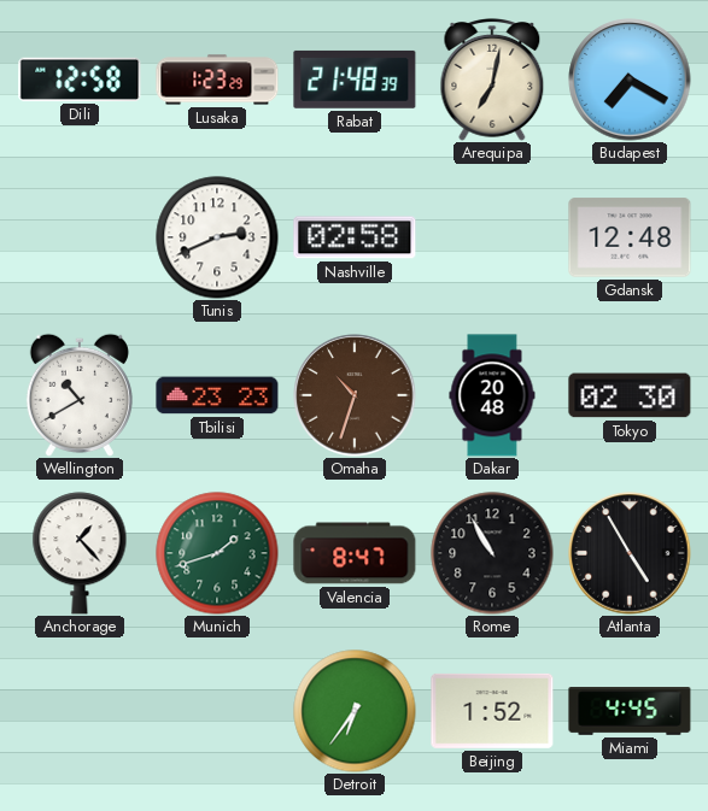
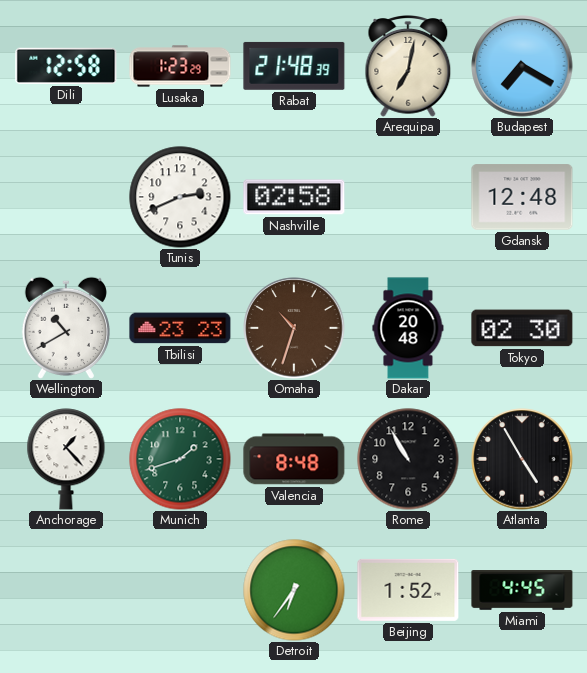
Valencia: 8:47 -> 8:48
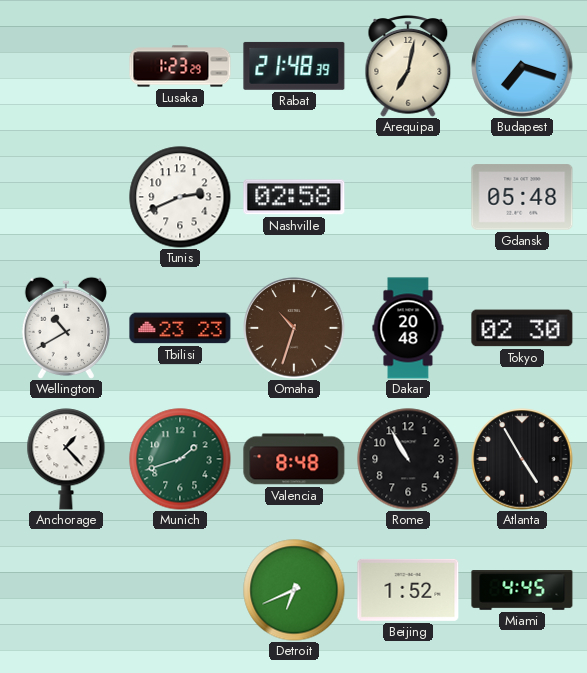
Dili: 12:58 -> none
Budapest: 7:20 -> 7:18
Gdansk: 12:48 -> 05:48
Detroit: 6:36 -> 6:41
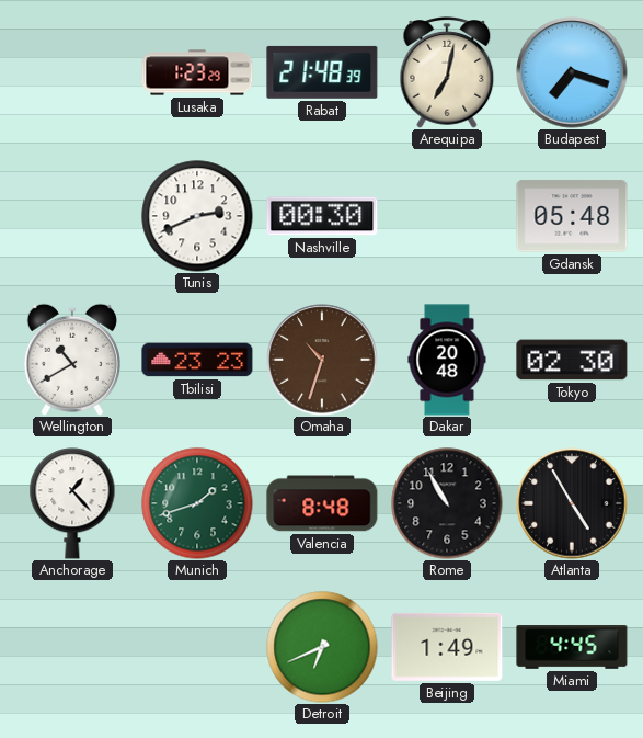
Nashville: 02:58 -> 00:30
Beijing: 1:52 -> 1:49
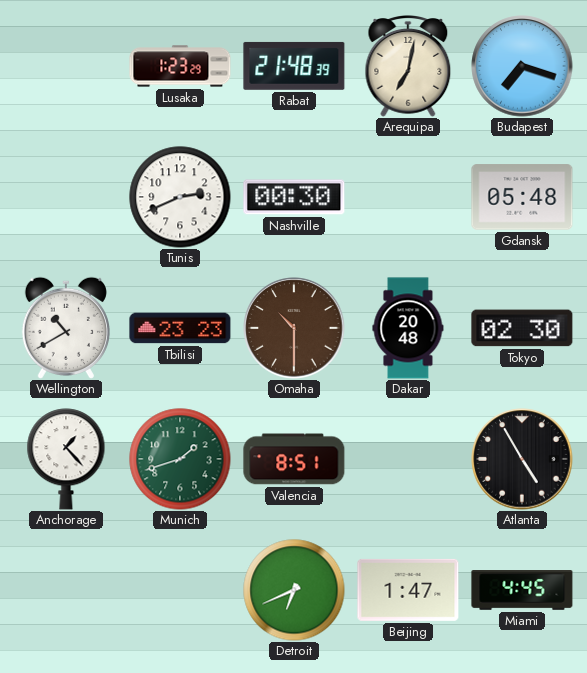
Omaha: 10:33 -> 10:30
Valencia: 8:48 -> 8:51
Rome: 10:55 -> none
Beijing: 1:49 -> 1:47
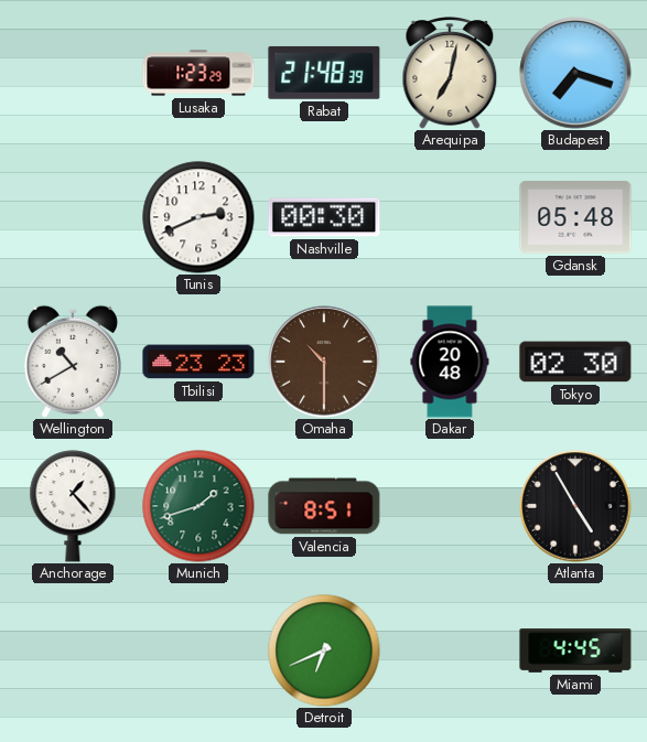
Beijing: 1:47 -> none
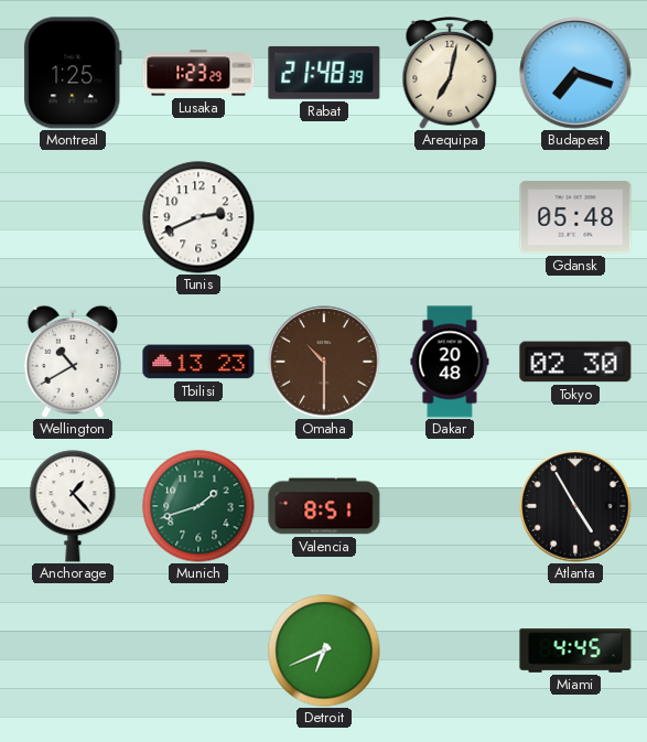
Montreal: none -> 1:25
Nashville: 00:30 -> none
Tbilisi: 23:23 -> 13:23
